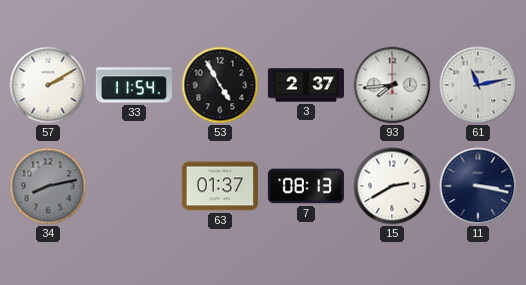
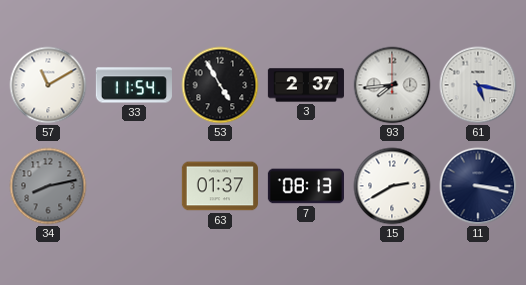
57: 2:10 -> 11:10
61: 11:13 -> 5:17
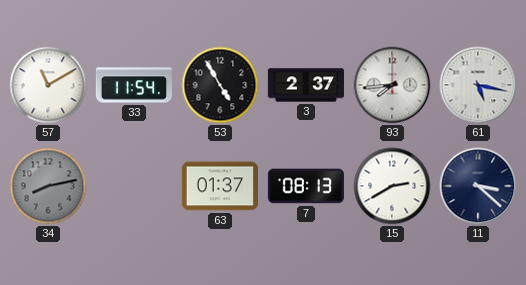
11: 3:17 -> 3:22
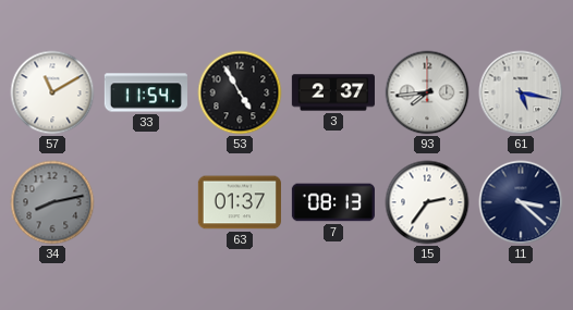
15: 2:40 -> 2:36
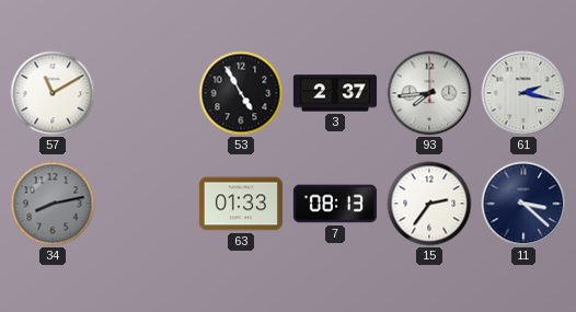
33: 11:54 -> none
61: 5:17 -> 2:17
63: 01:37 -> 01:33
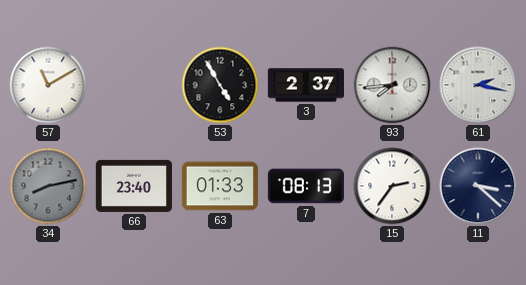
66: none -> 23:40
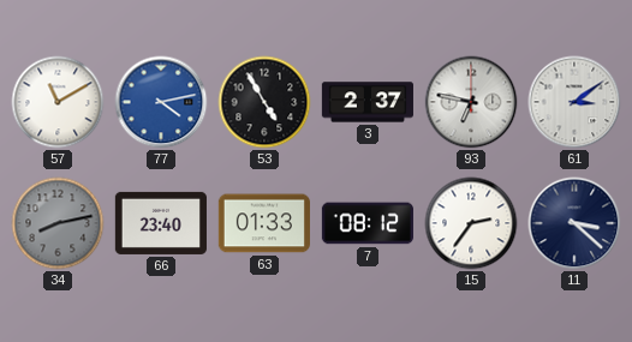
77: none -> 4:13
93: 7:44 -> 6:47
61: 2:17 -> 3:09
7: 08:13 -> 08:12
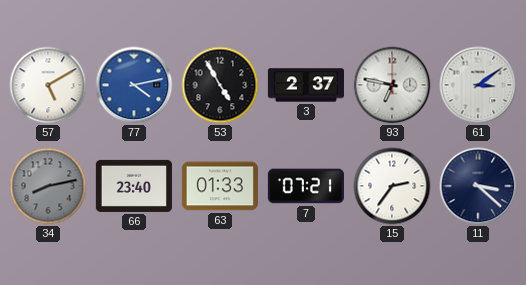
57: 11:10 -> 5:10
7: 08:12 -> 07:21
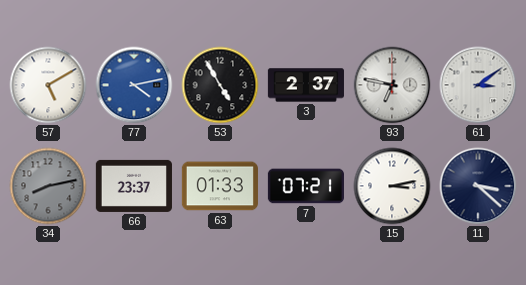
66: 23:40 -> 23:37
15: 2:36 -> 3:13
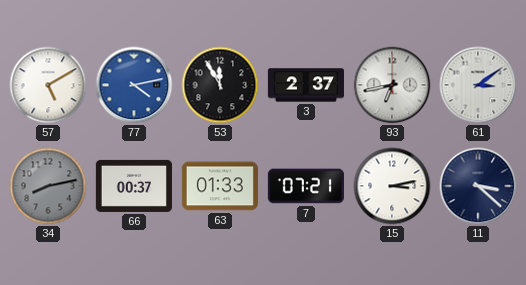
53: 4:55 -> 11:55
93: 6:47 -> 6:43
66: 23:37 -> 00:37
